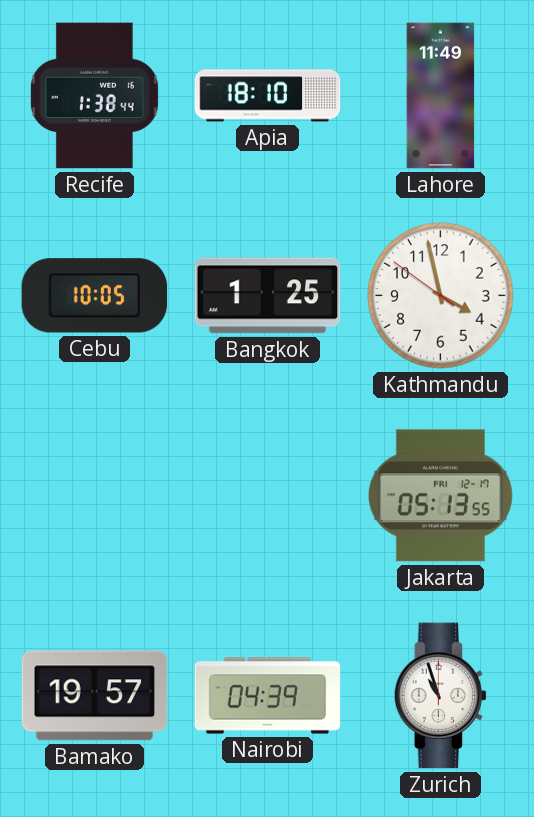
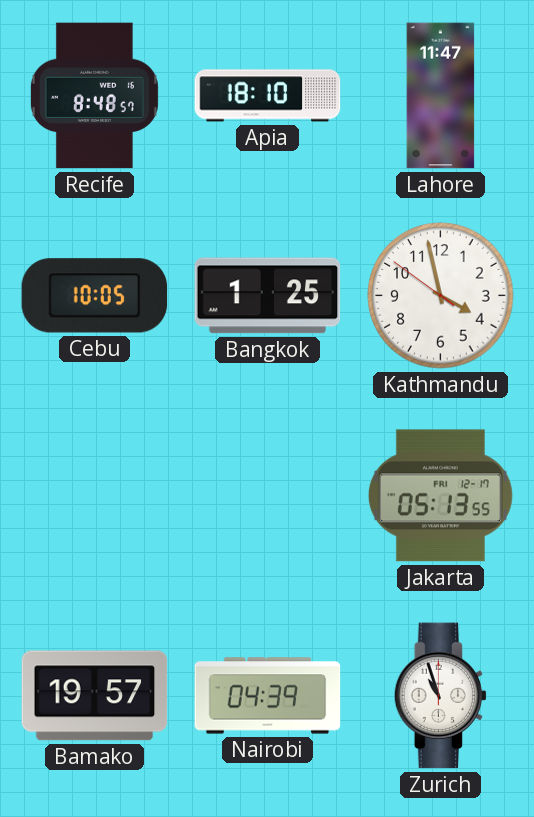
Recife: 1:38 -> 8:48
Lahore: 11:49 -> 11:47
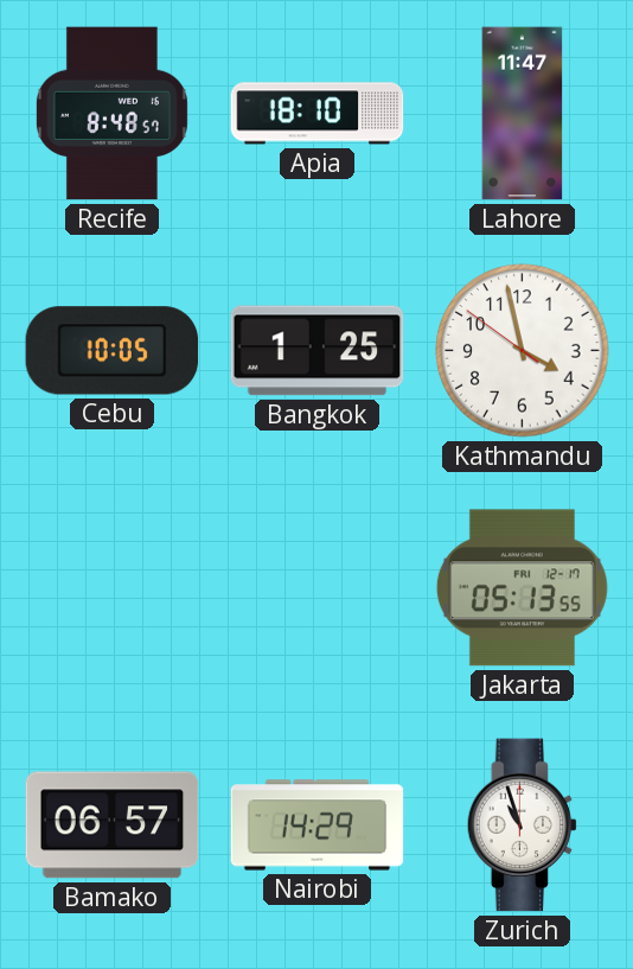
Bamako: 19:57 -> 06:57
Nairobi: 04:39 -> 14:29
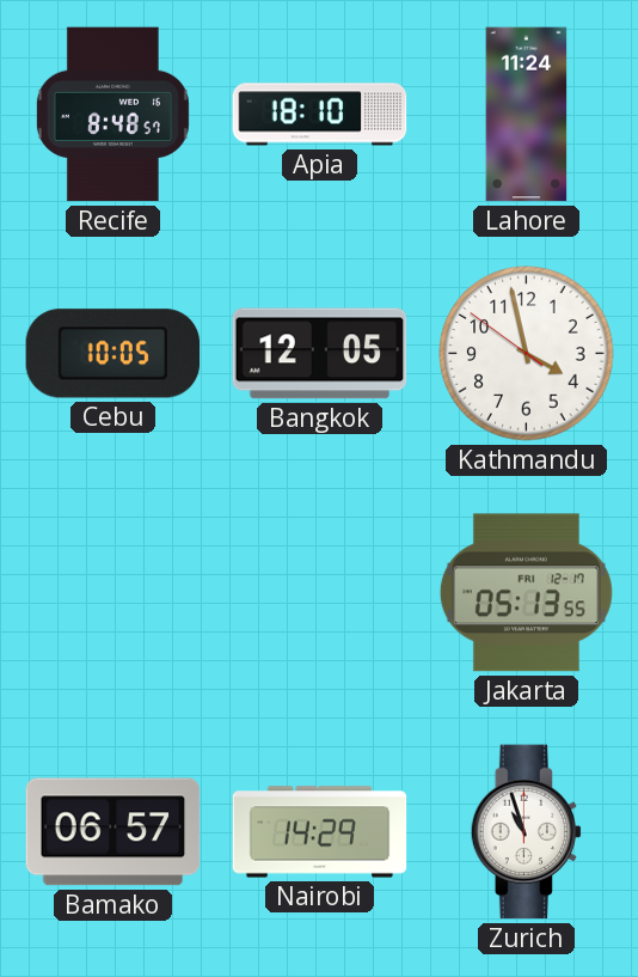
Lahore: 11:47 -> 11:24
Bangkok: 1:25 -> 12:05
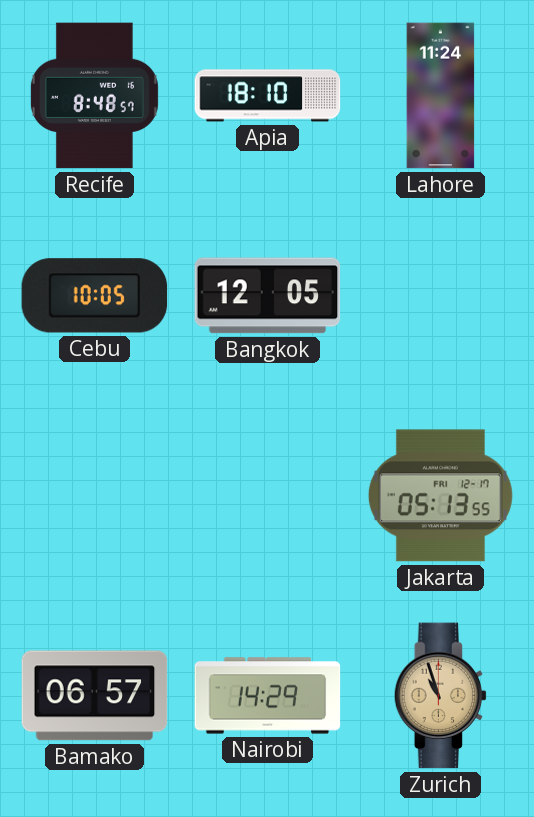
Kathmandu: 3:57 -> none
Zurich dial: white -> champagne
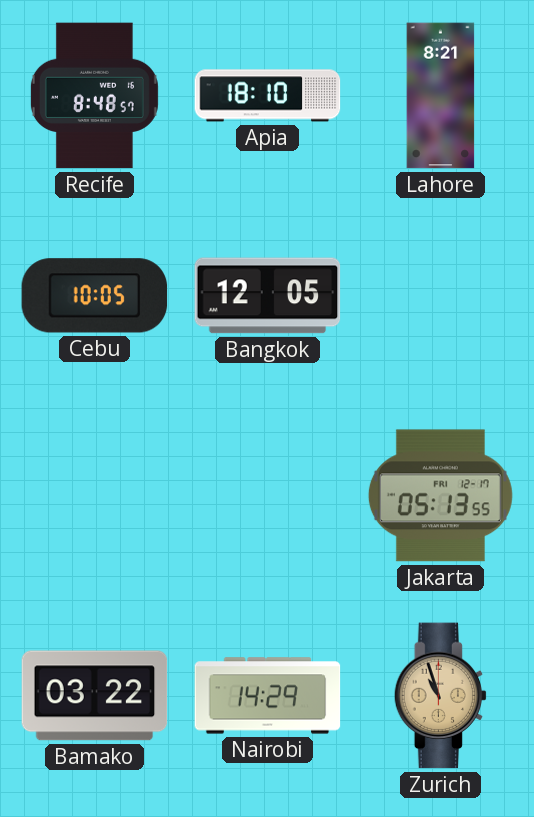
Lahore: 11:24 -> 8:21
Bamako: 06:57 -> 03:22
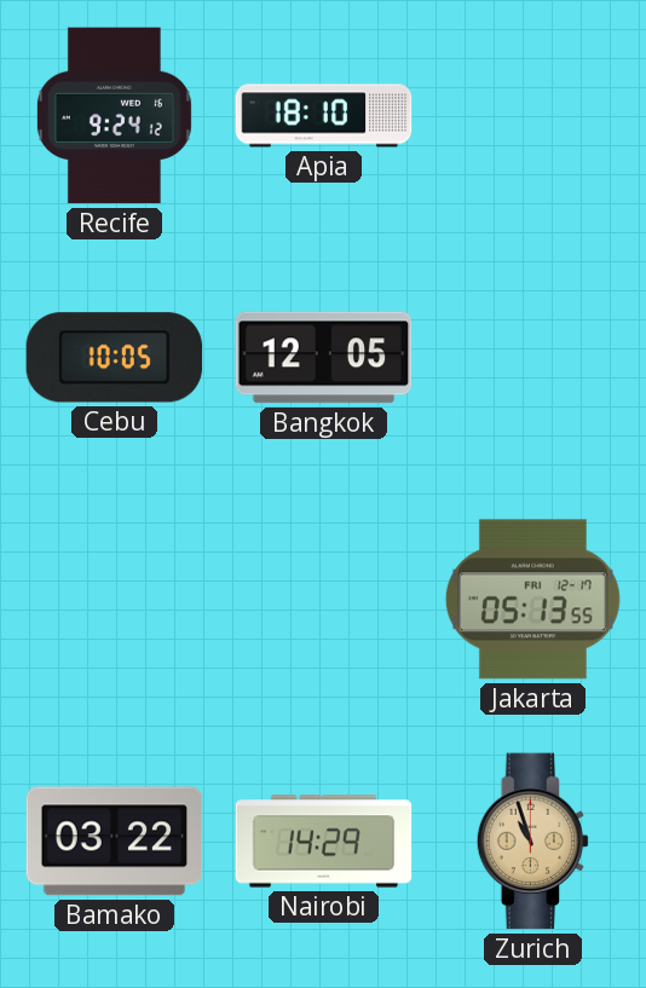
Recife: 8:48 -> 9:24
Lahore: 8:21 -> none
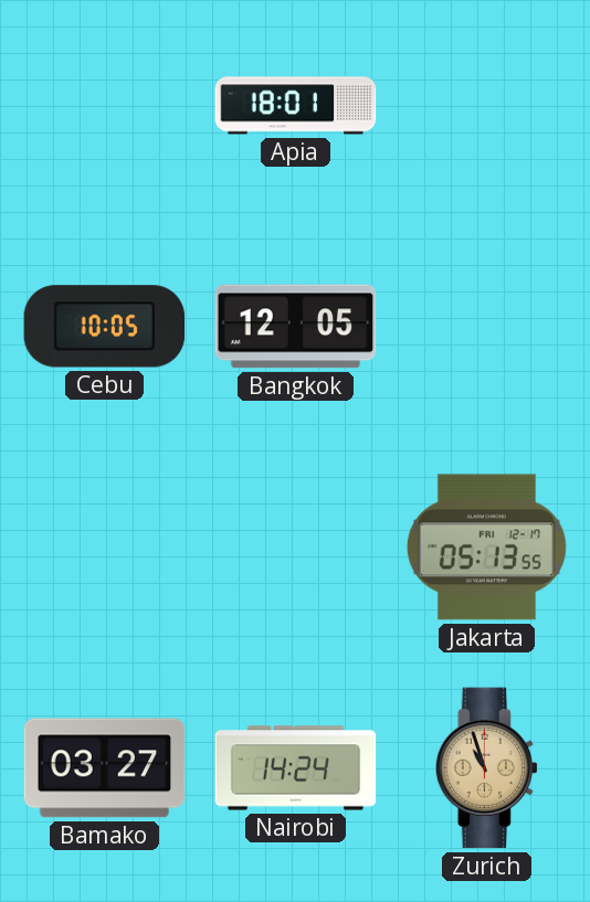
Recife: 9:24 -> none
Apia: 18:10 -> 18:01
Bamako: 03:22 -> 03:27
Nairobi: 14:29 -> 14:24
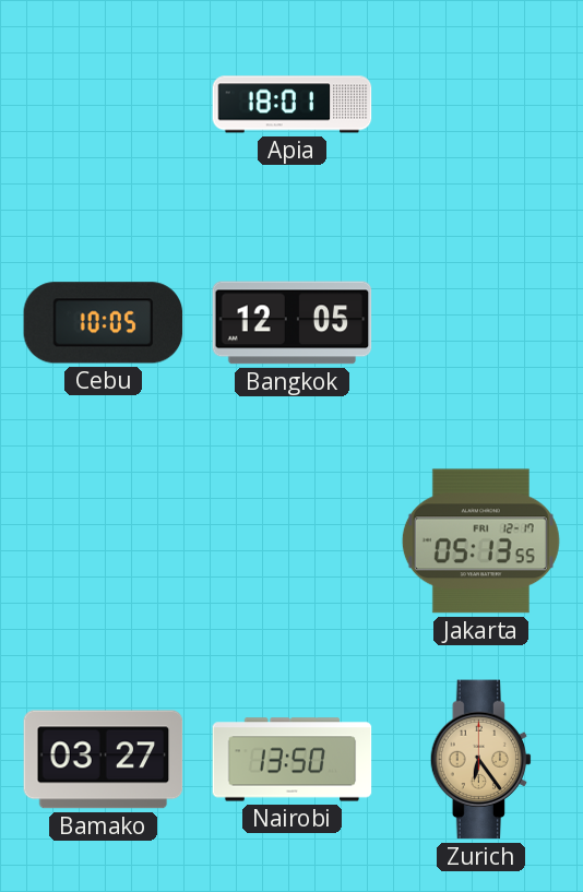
Nairobi: 14:24 -> 13:50
Zurich: 10:57 -> 6:24
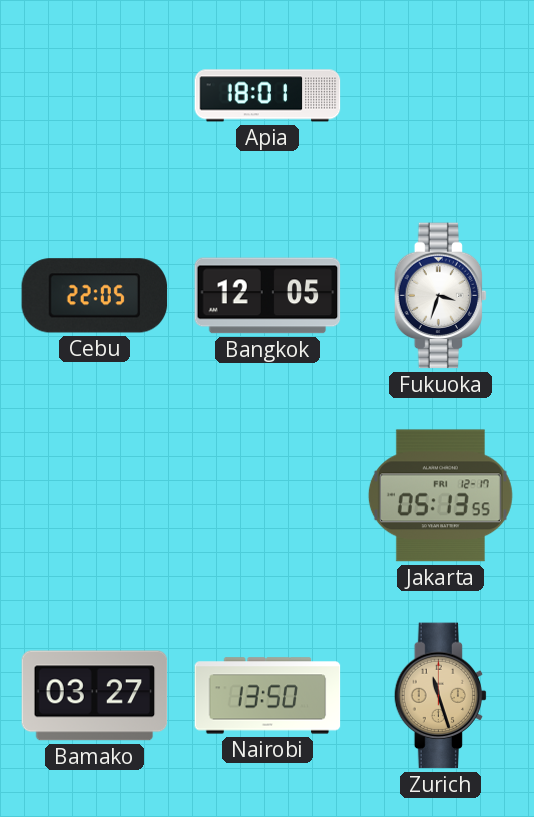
Cebu: 10:05 -> 22:05
Fukuoka: none -> 3:33
Zurich: 6:24 -> 11:27
